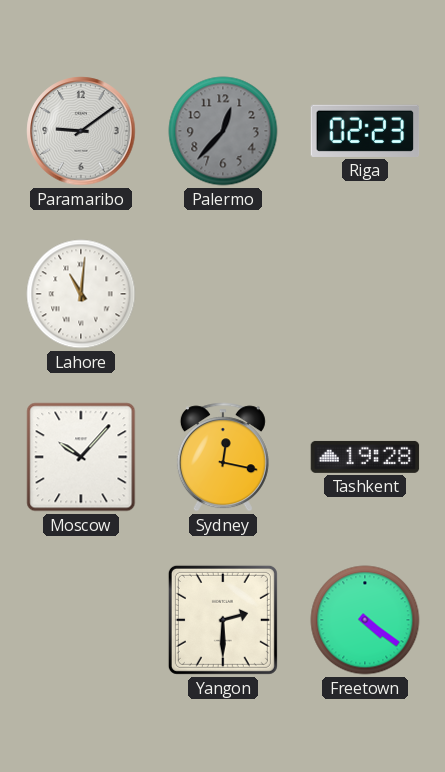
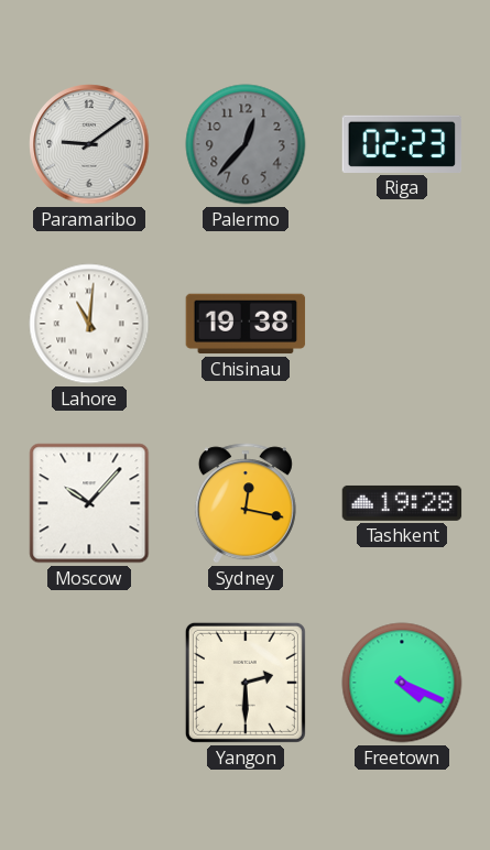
Chisinau: none -> 19:38
Freetown: 4:21 -> 4:19
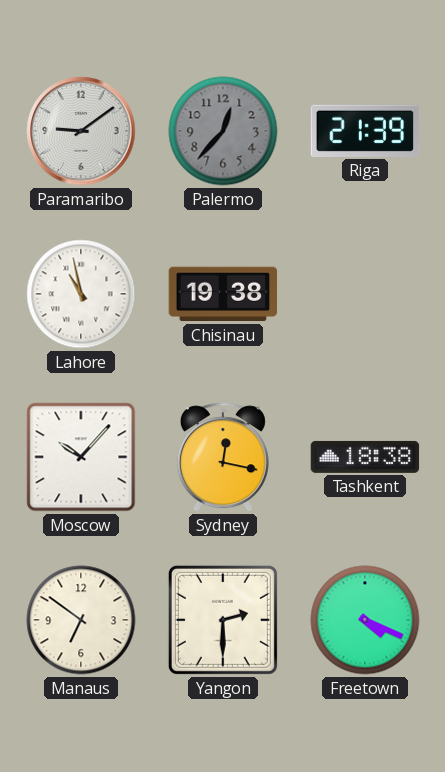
Riga: 02:23 -> 21:39
Lahore: 11:01 -> 10:58
Tashkent: 19:28 -> 18:38
Manaus: none -> 6:51
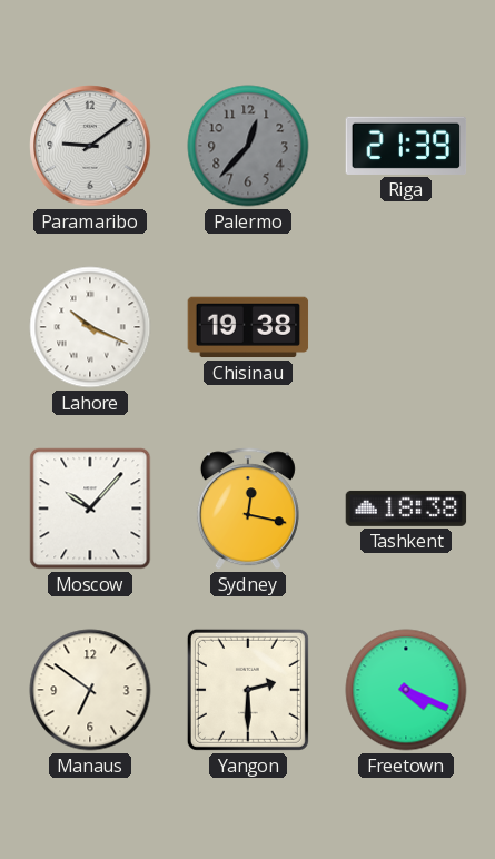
Lahore: 10:58 -> 10:19
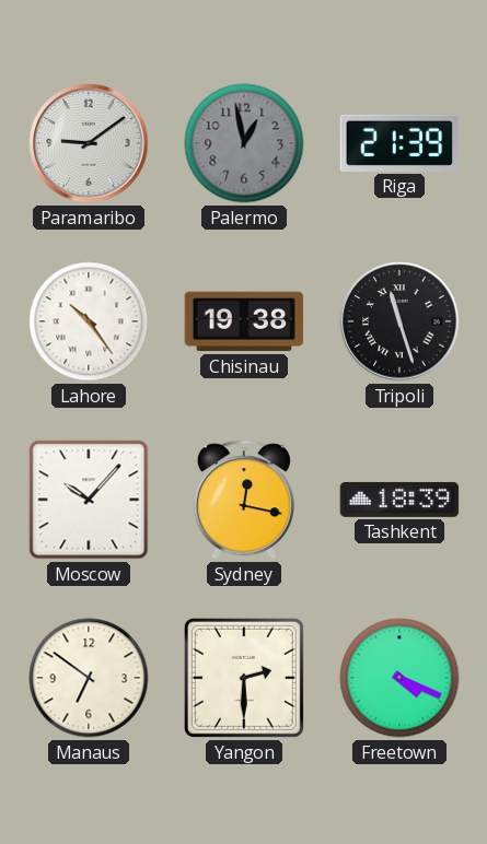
Palermo: 12:37 -> 12:58
Lahore: 10:19 -> 10:24
Tripoli: none -> 11:27
Tashkent: 18:38 -> 18:39
